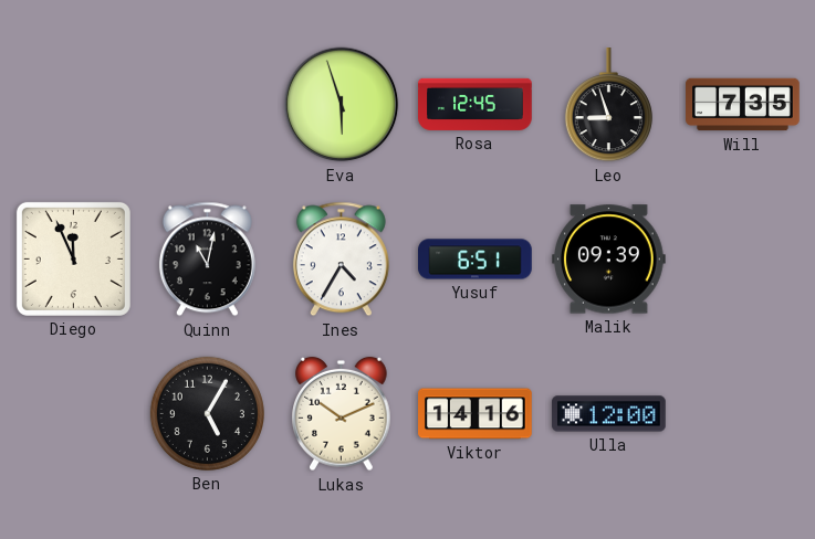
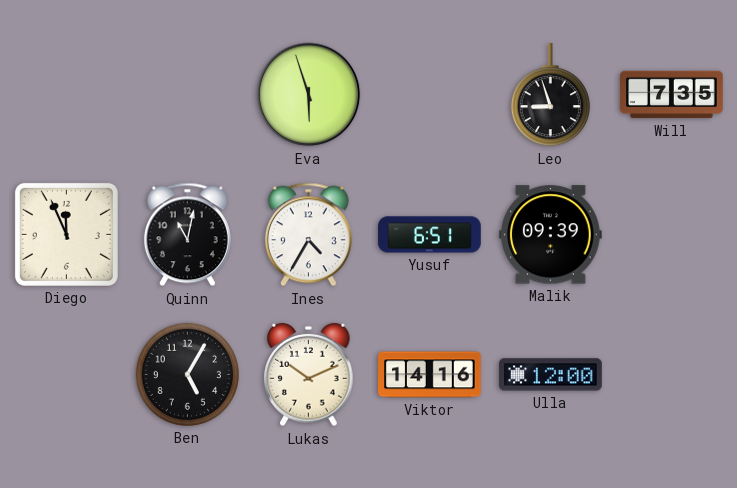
Rosa: 12:45 -> none
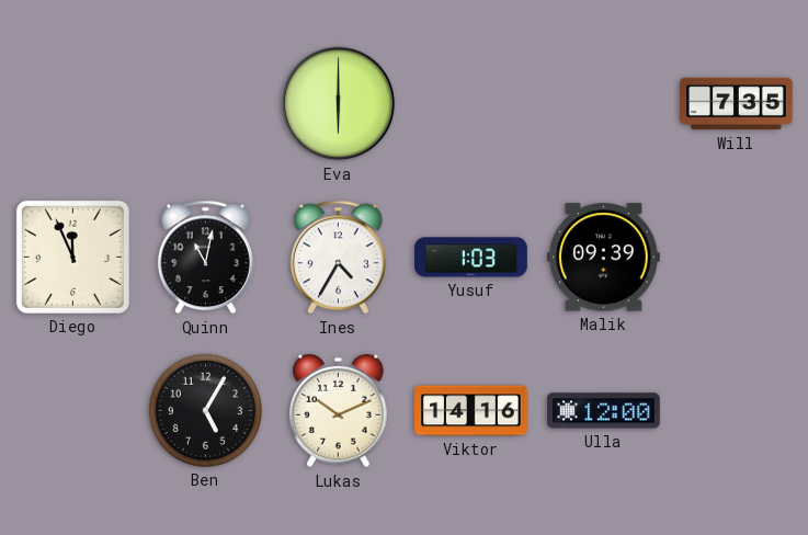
Eva: 5:57 -> 6:00
Leo: 8:57 -> none
Yusuf: 6:51 -> 1:03
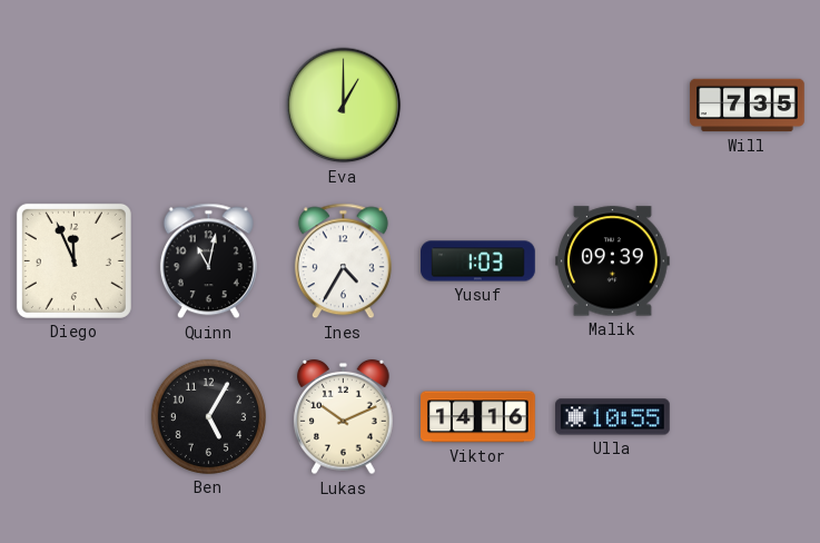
Eva: 6:00 -> 1:00
Ulla: 12:00 -> 10:55
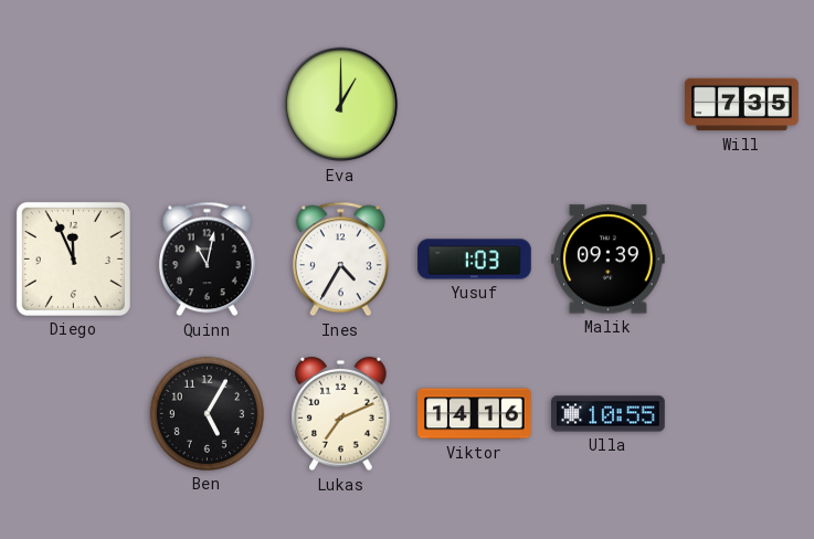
Lukas: 10:11 -> 7:11
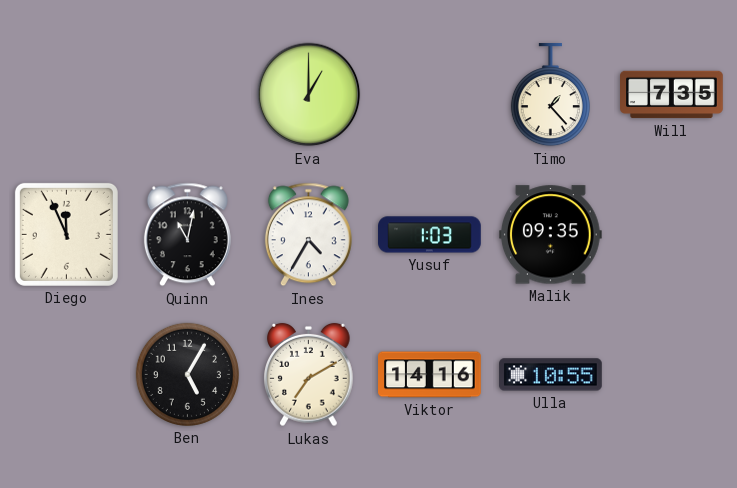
Timo: none -> 1:23
Malik: 09:39 -> 09:35
Lukas: 7:11 -> 7:10
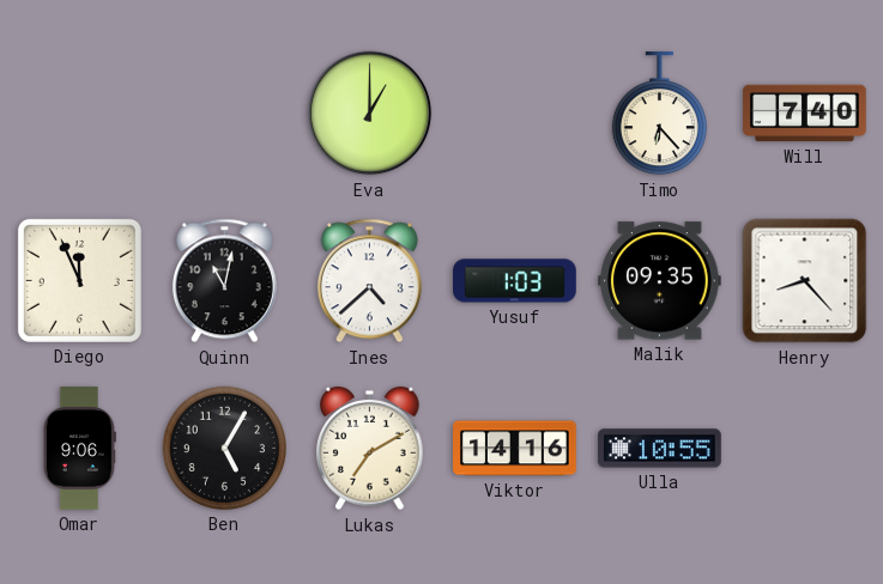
Timo: 1:23 -> 6:23
Will: 7:35 -> 7:40
Ines: 4:35 -> 4:38
Henry: none -> 8:23
Omar: none -> 9:06
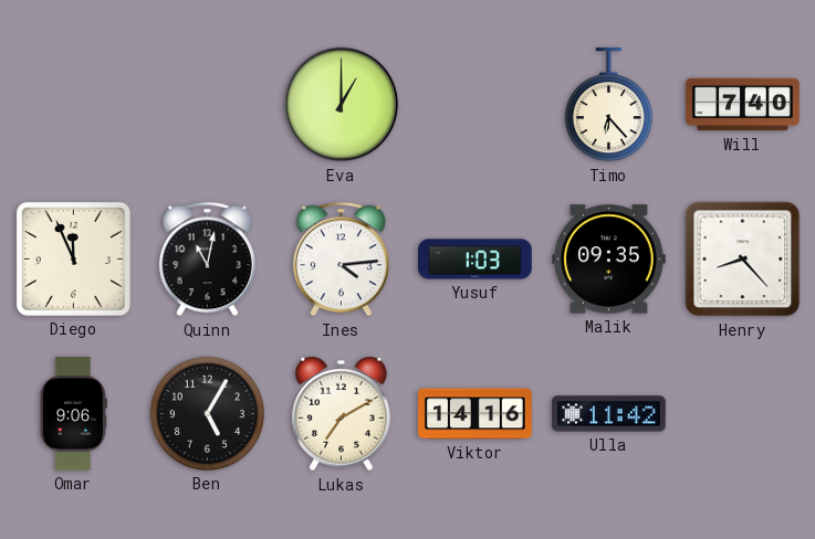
Ines: 4:38 -> 4:14
Ulla: 10:55 -> 11:42
